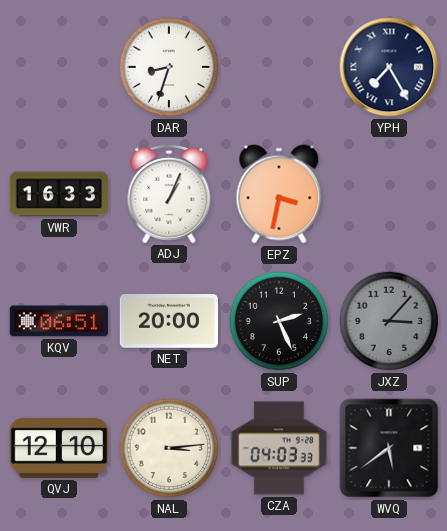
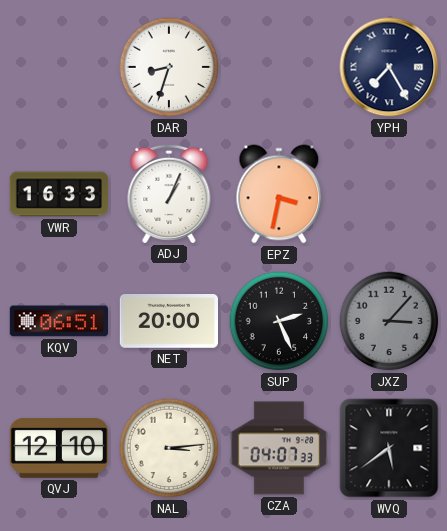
CZA: 04:03 -> 04:07
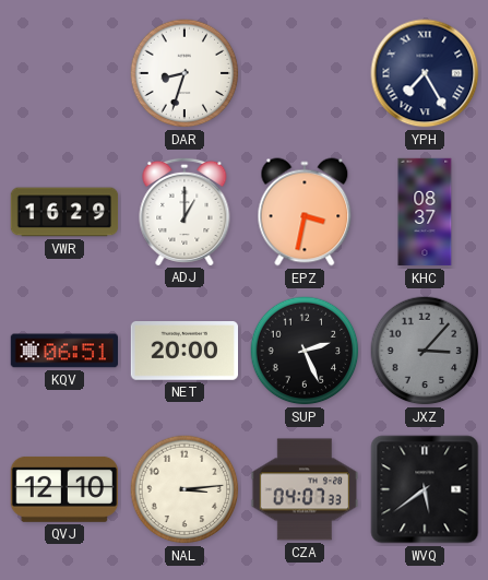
VWR: 16:33 -> 16:29
ADJ: 1:04 -> 1:00
KHC: none -> 08:37
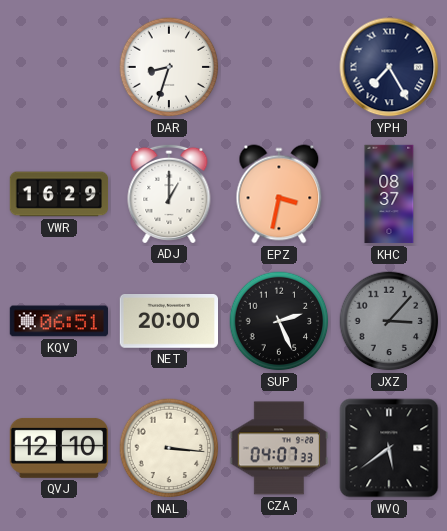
NAL: 3:14 -> 3:16
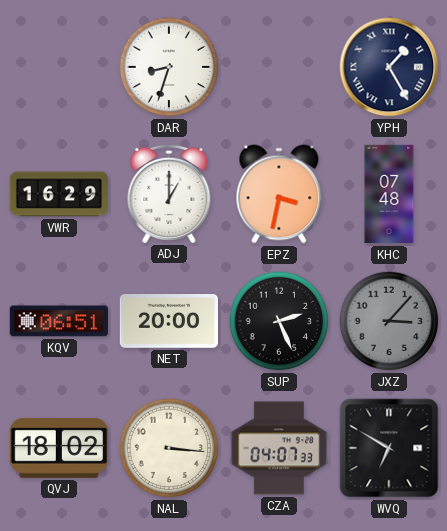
YPH: 7:25 -> 1:25
KHC: 08:37 -> 07:48
QVJ: 12:10 -> 18:02
WVQ: 5:39 -> 6:50
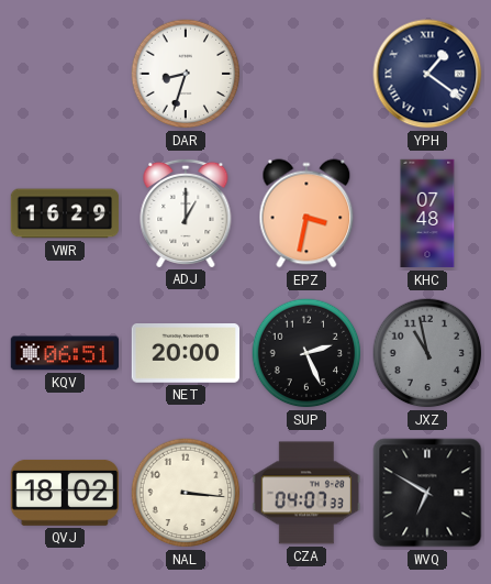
YPH: 1:25 -> 1:21
JXZ: 3:07 -> 10:58
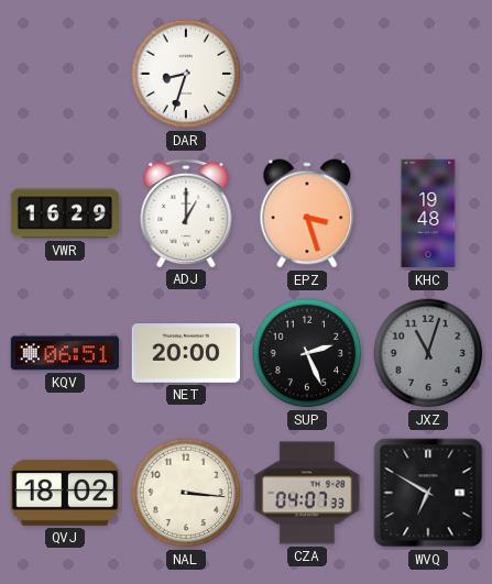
YPH: 1:21 -> none
EPZ: 3:32 -> 3:27
KHC: 07:48 -> 19:48
JXZ: 10:58 -> 11:03
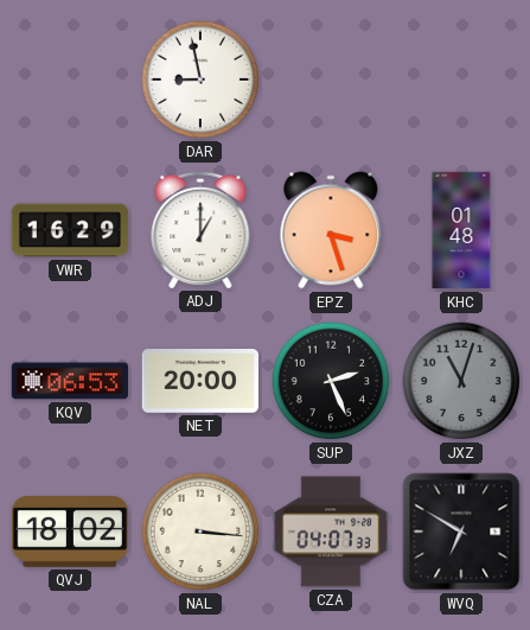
DAR: 8:33 -> 8:58
KHC: 19:48 -> 01:48
KQV: 06:51 -> 06:53
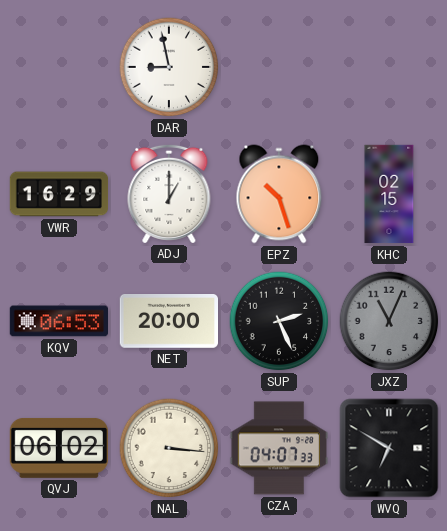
EPZ: 3:27 -> 10:27
KHC: 01:48 -> 02:15
JXZ: 11:03 -> 11:04
QVJ: 18:02 -> 06:02
